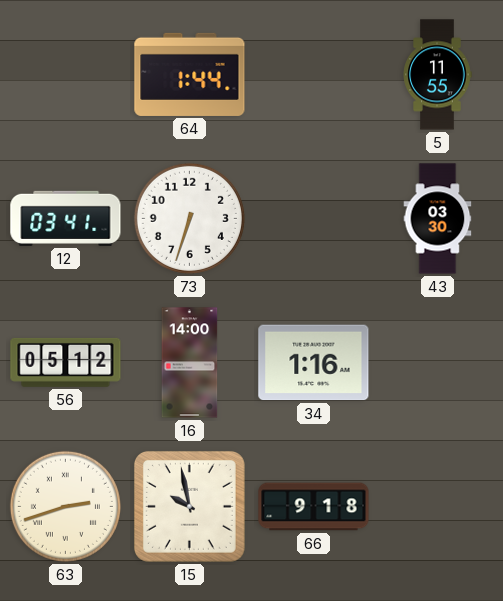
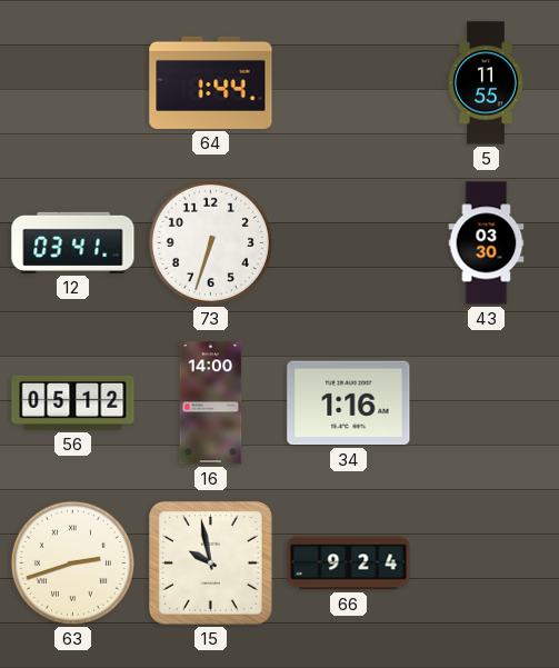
66: 9:18 -> 9:24
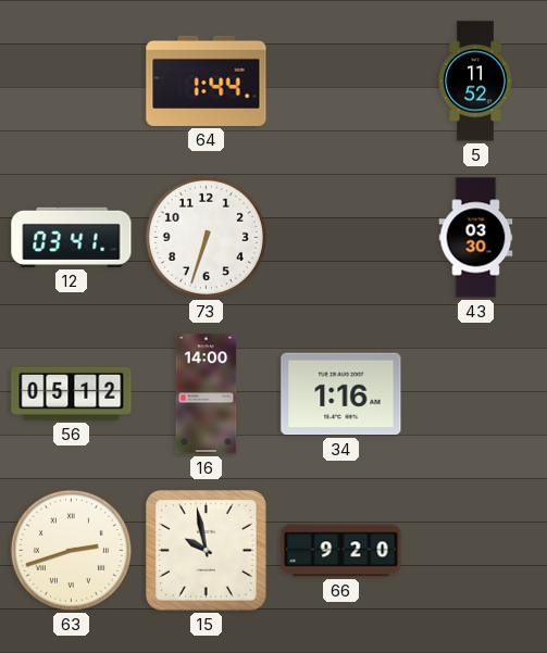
5: 11:55 -> 11:52
66: 9:24 -> 9:20
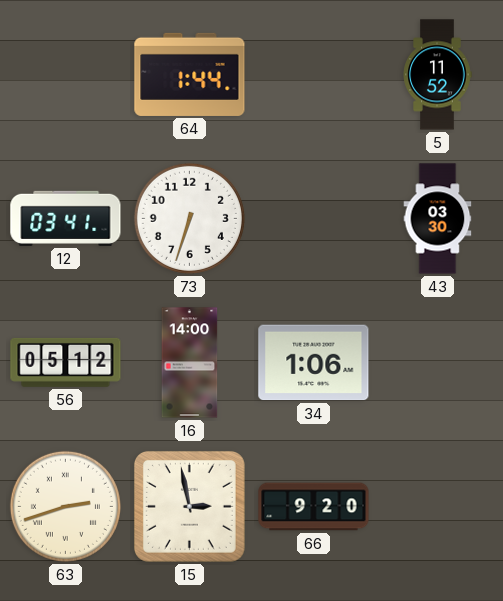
34: 1:16 -> 1:06
15: 9:58 -> 2:58
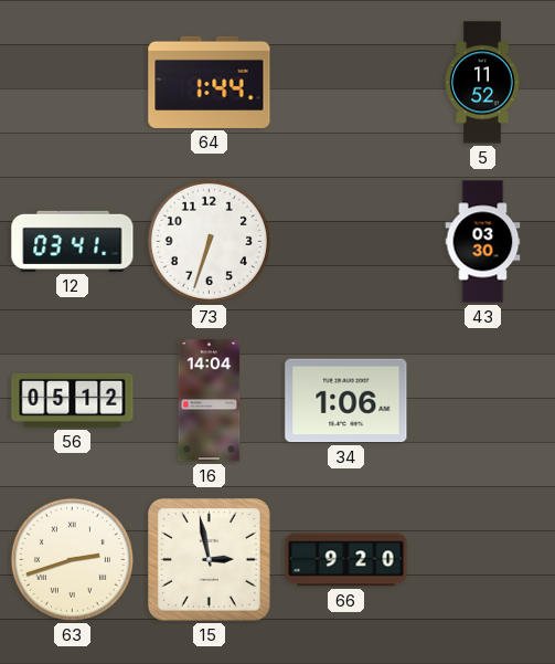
16: 14:00 -> 14:04
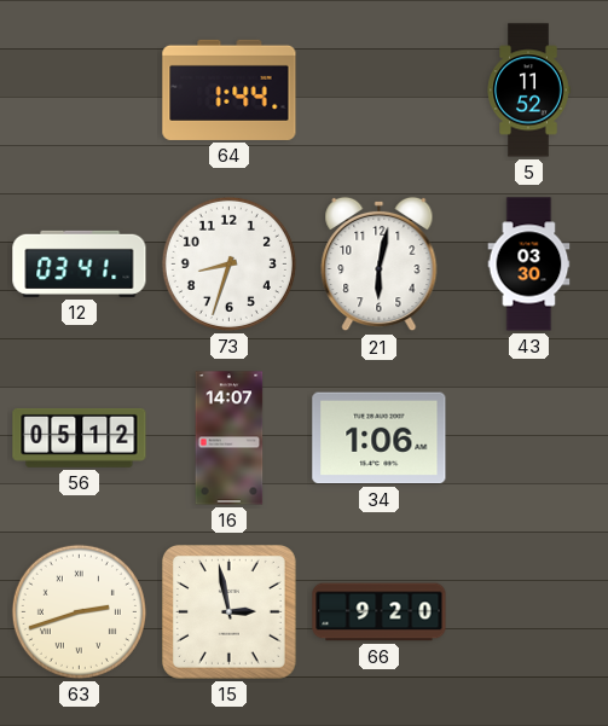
73: 6:33 -> 8:33
21: none -> 6:02
16: 14:04 -> 14:07
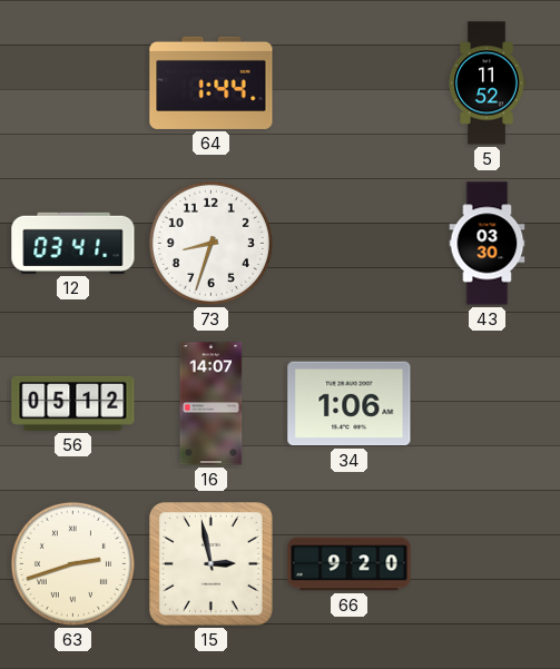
21: 6:02 -> none
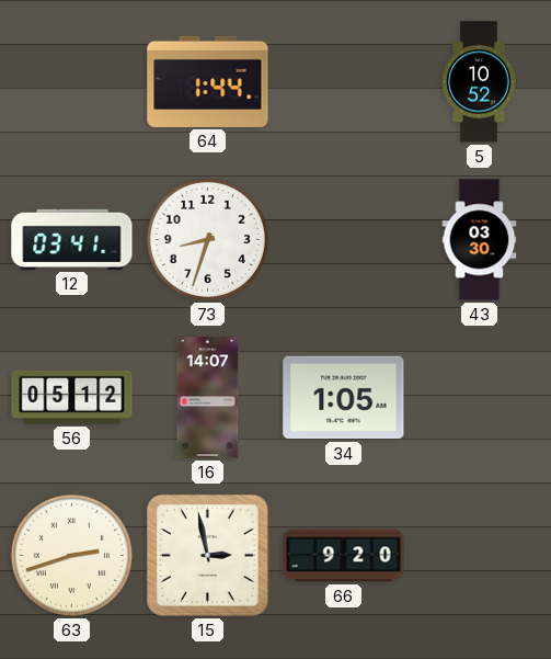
5: 11:52 -> 10:52
34: 1:06 -> 1:05
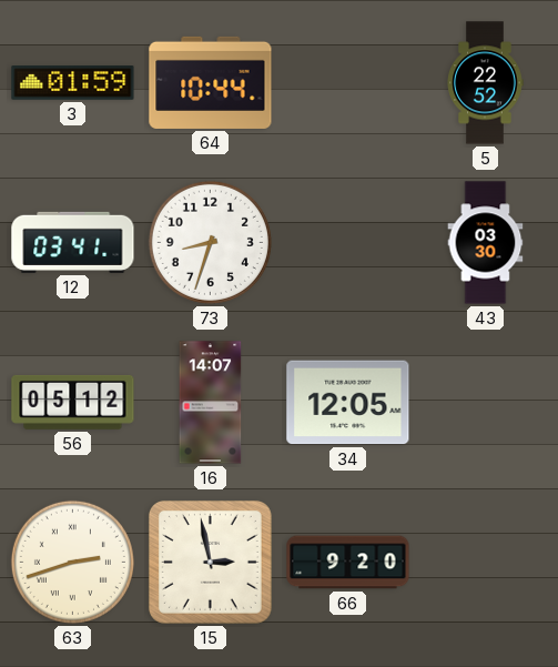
3: none -> 01:59
64: 1:44 -> 10:44
5: 10:52 -> 22:52
34: 1:05 -> 12:05
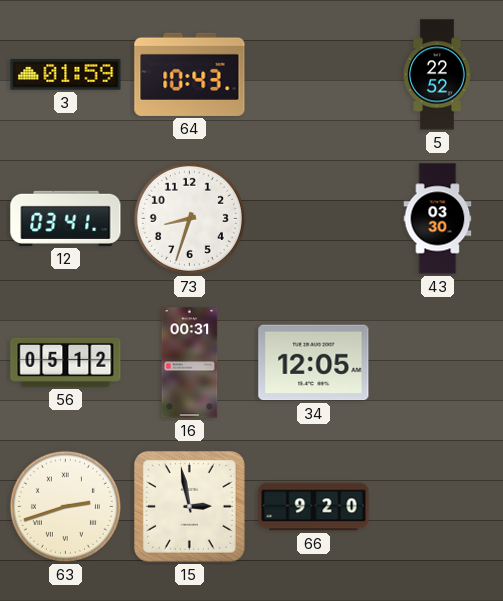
64: 10:44 -> 10:43
16: 14:07 -> 00:31
